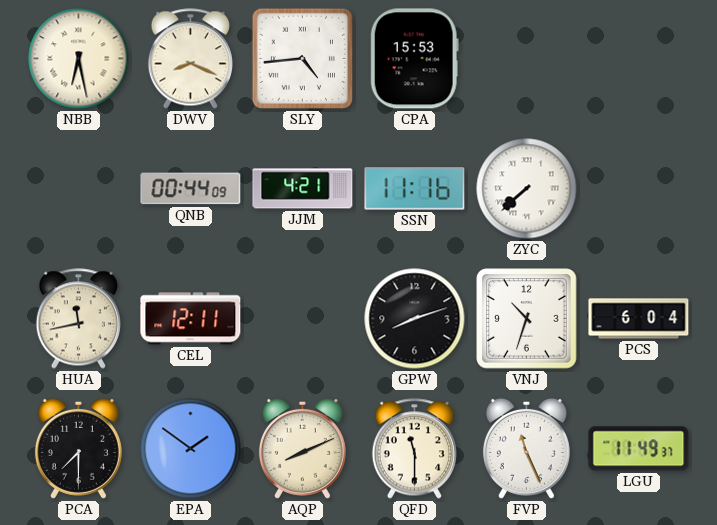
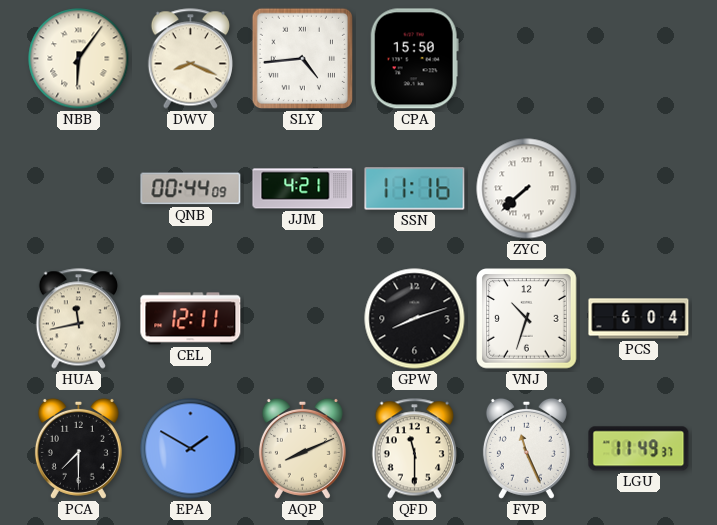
NBB: 6:28 -> 6:06
CPA: 15:53 -> 15:50
EPA: 1:51 -> 1:50
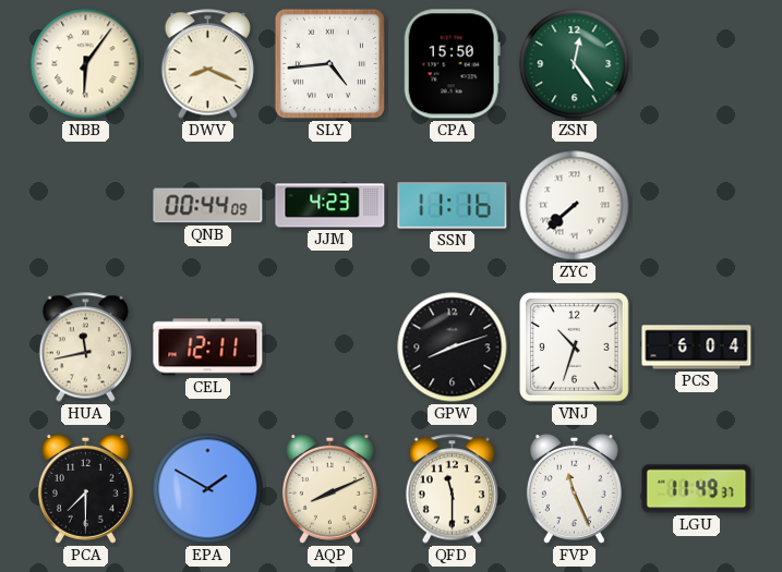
ZSN: none -> 12:24
JJM: 4:21 -> 4:23
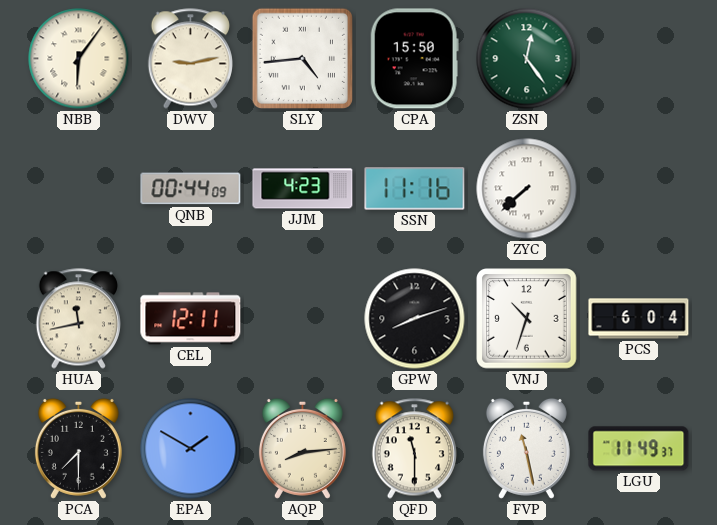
DWV: 8:19 -> 9:13
AQP: 8:11 -> 8:14
FVP: 11:26 -> 11:28
